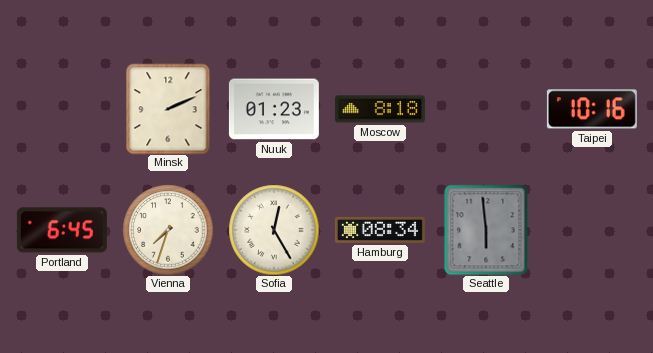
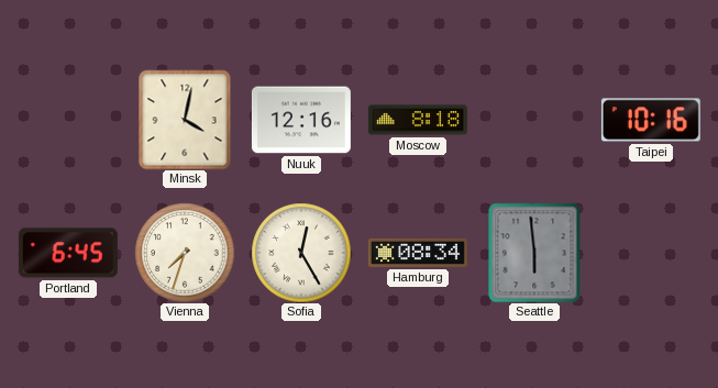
Minsk: 2:11 -> 4:02
Nuuk: 01:23 -> 12:16
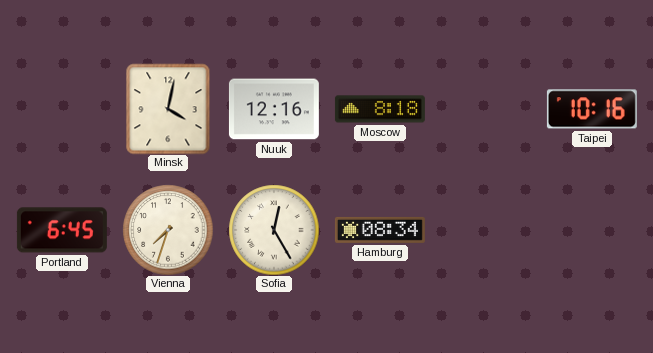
Seattle: 5:59 -> none
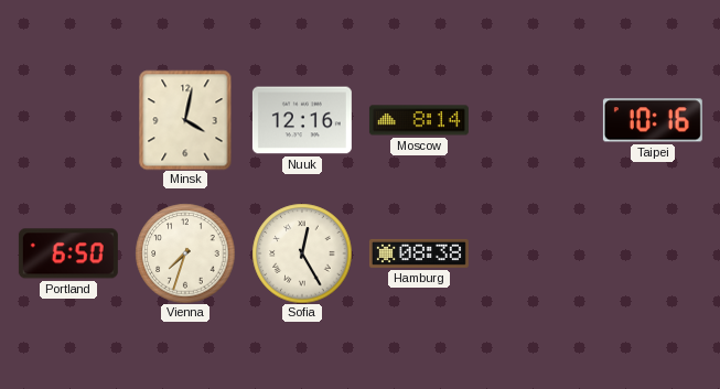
Moscow: 8:18 -> 8:14
Portland: 6:45 -> 6:50
Hamburg: 08:34 -> 08:38
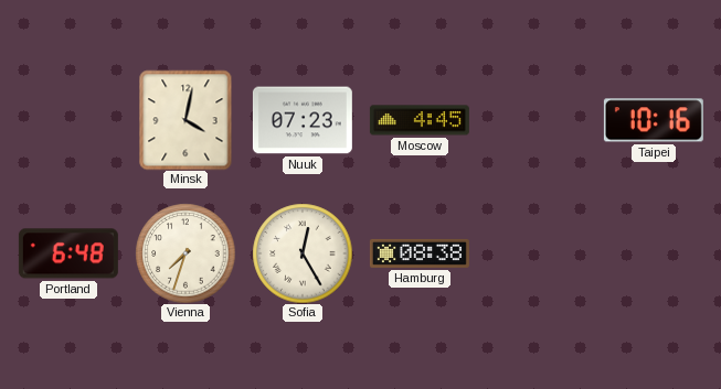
Nuuk: 12:16 -> 07:23
Moscow: 8:14 -> 4:45
Portland: 6:50 -> 6:48
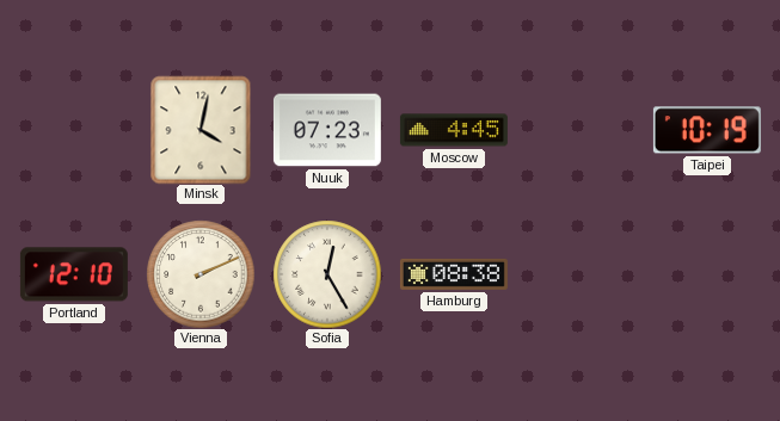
Taipei: 10:16 -> 10:19
Portland: 6:48 -> 12:10
Vienna: 7:33 -> 2:11
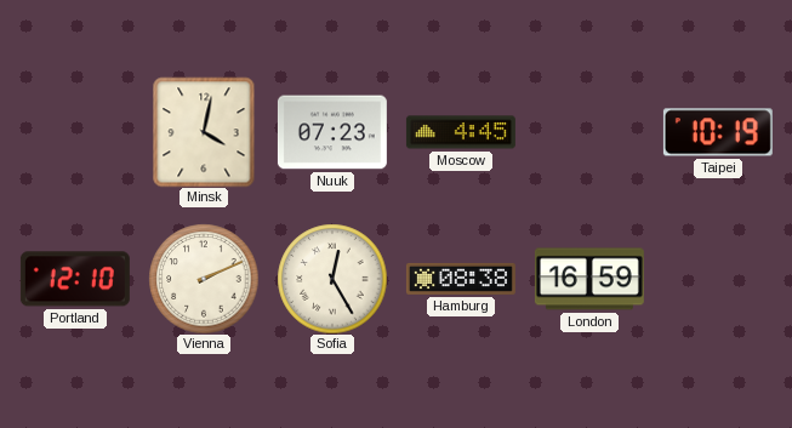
London: none -> 16:59
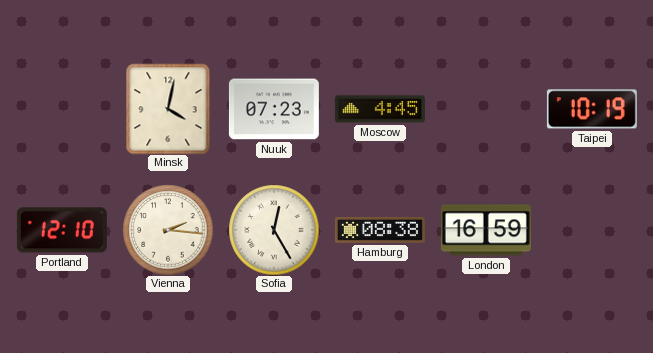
Vienna: 2:11 -> 2:16
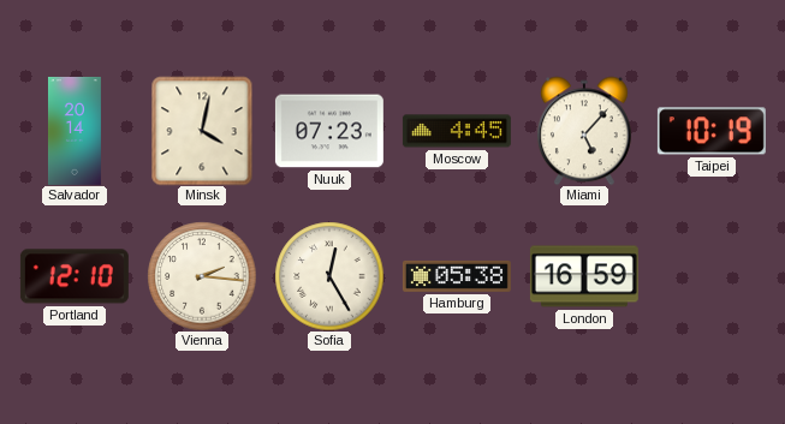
Salvador: none -> 20:14
Miami: none -> 5:07
Hamburg: 08:38 -> 05:38
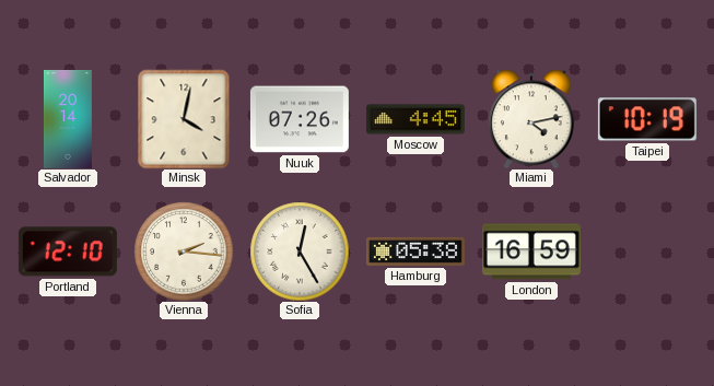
Nuuk: 07:23 -> 07:26
Miami: 5:07 -> 4:13
